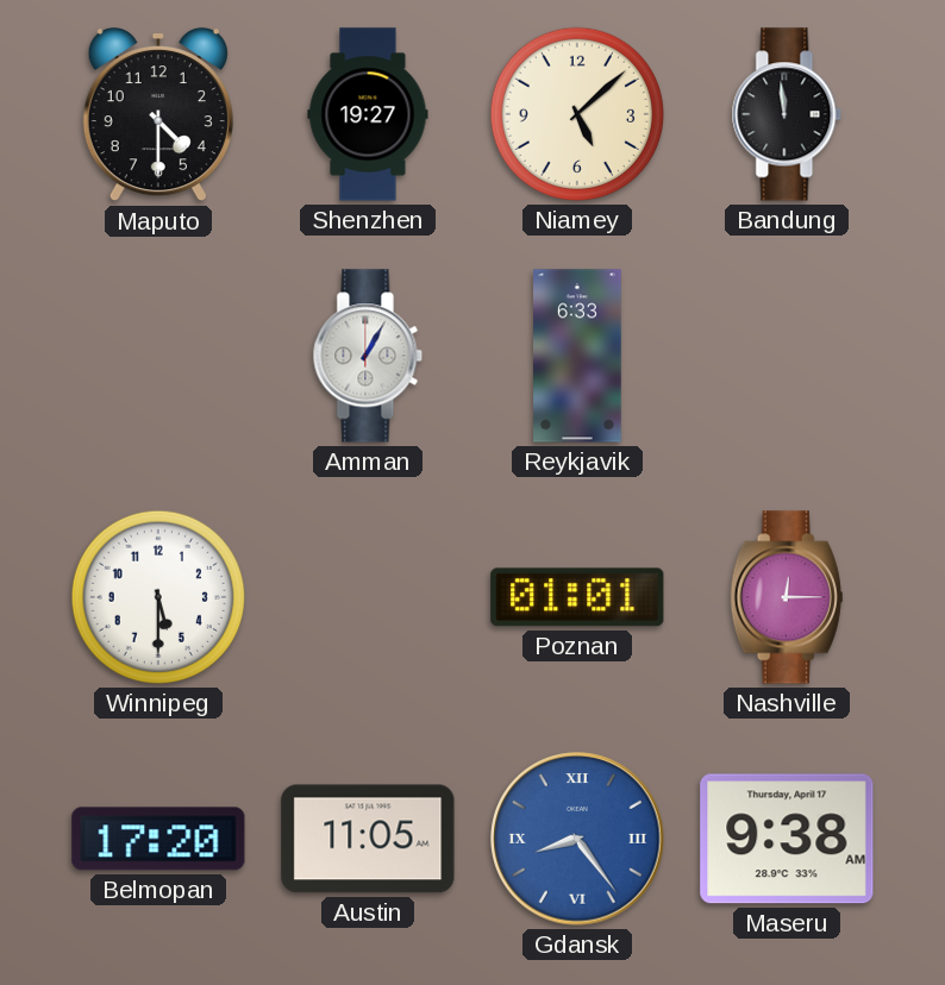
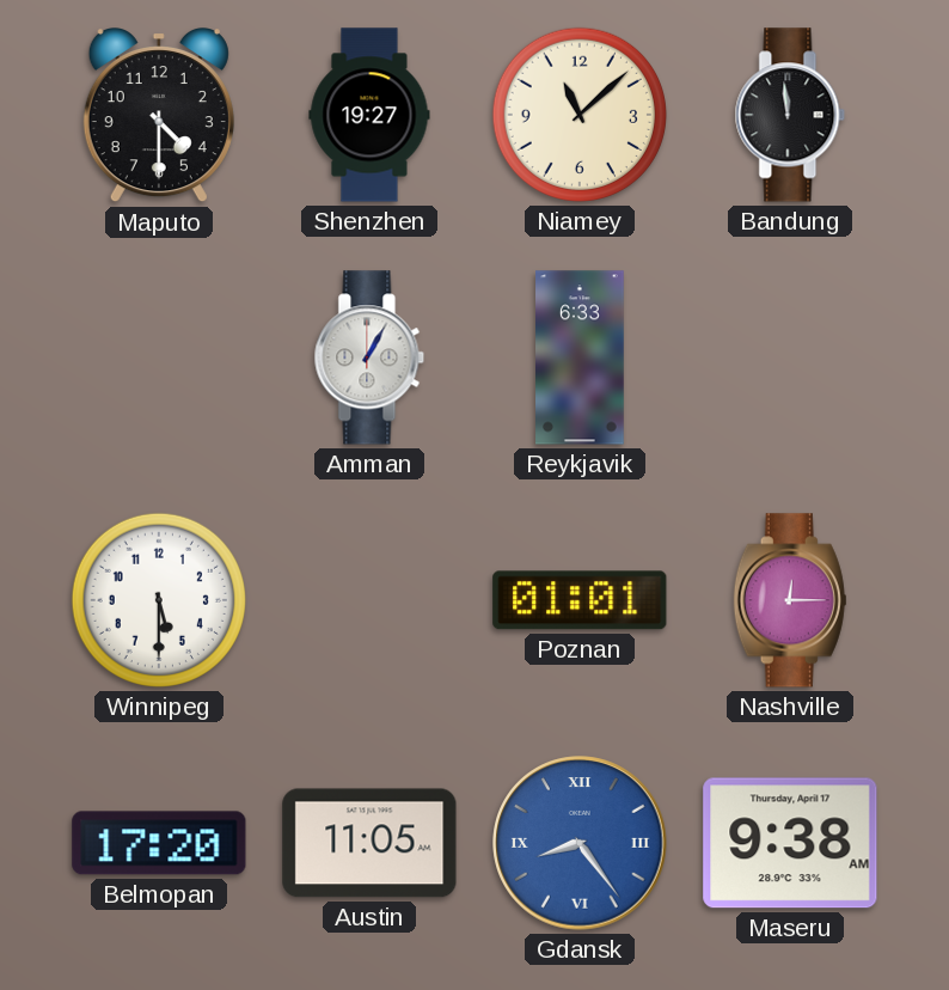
Niamey: 5:08 -> 11:08
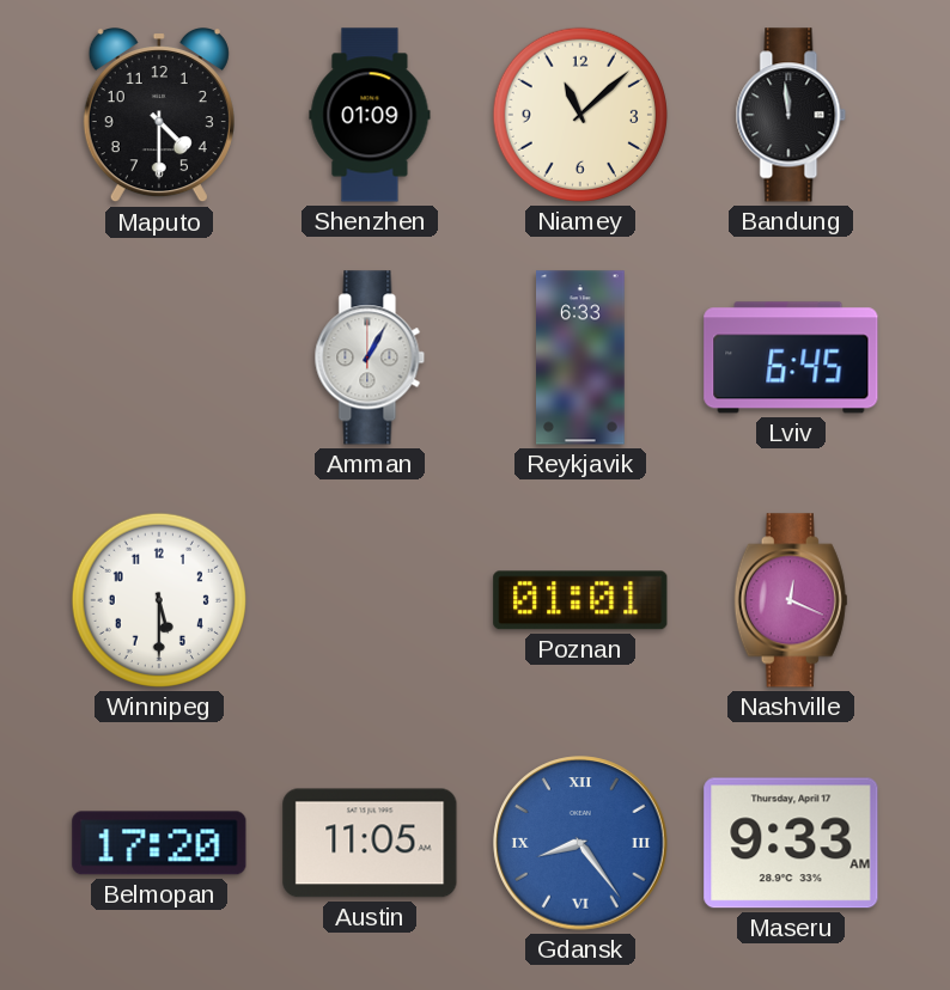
Shenzhen: 19:27 -> 01:09
Lviv: none -> 6:45
Nashville: 12:15 -> 12:19
Maseru: 9:38 -> 9:33
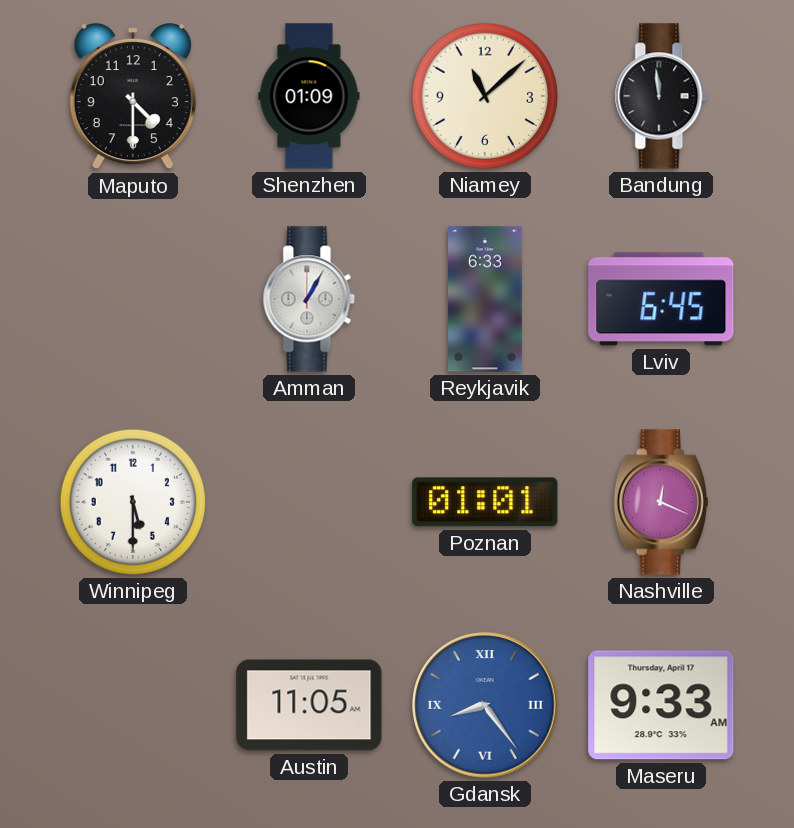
Belmopan: 17:20 -> none
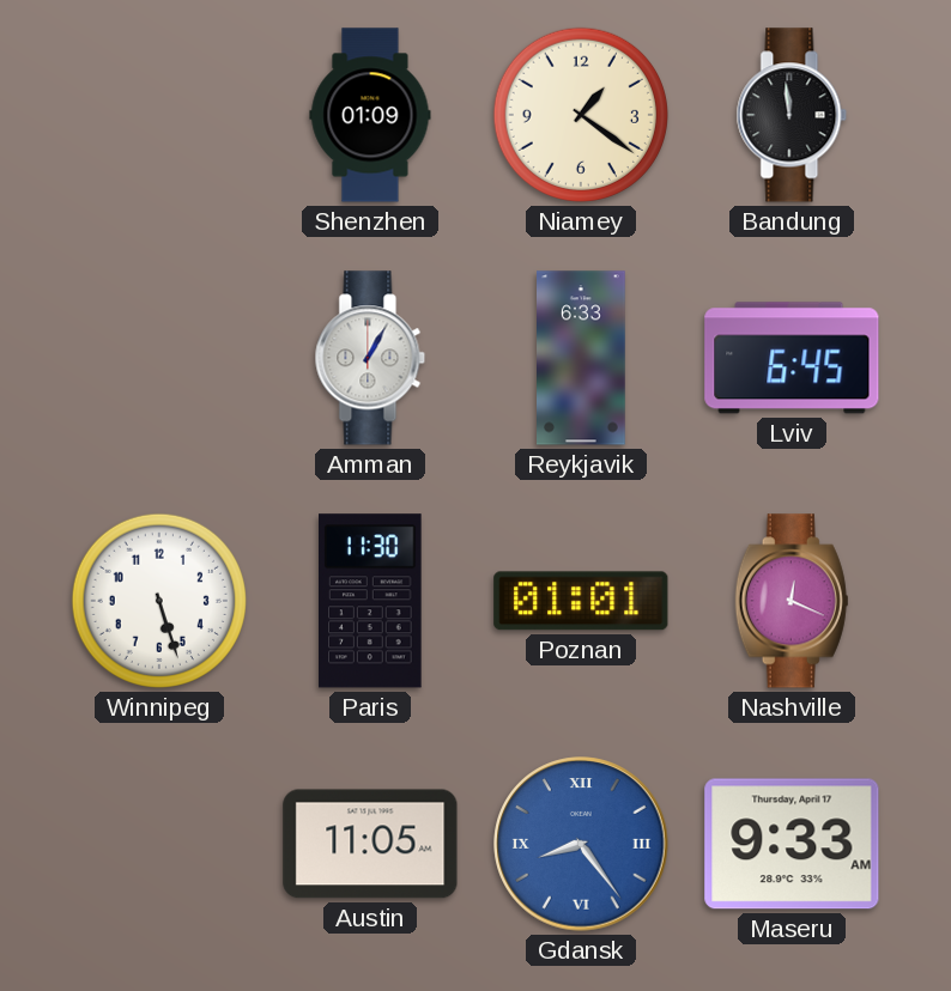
Maputo: 4:30 -> none
Niamey: 11:08 -> 1:21
Winnipeg: 5:30 -> 5:27
Paris: none -> 11:30
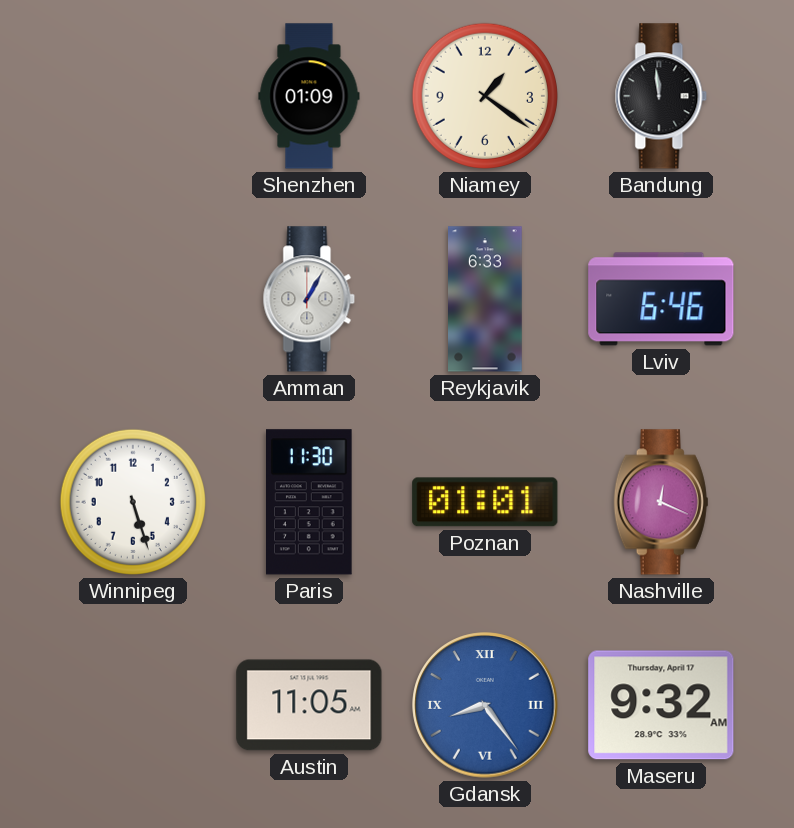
Lviv: 6:45 -> 6:46
Maseru: 9:33 -> 9:32
